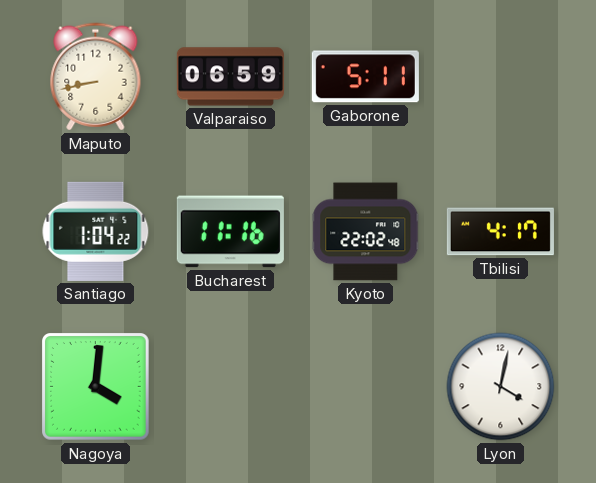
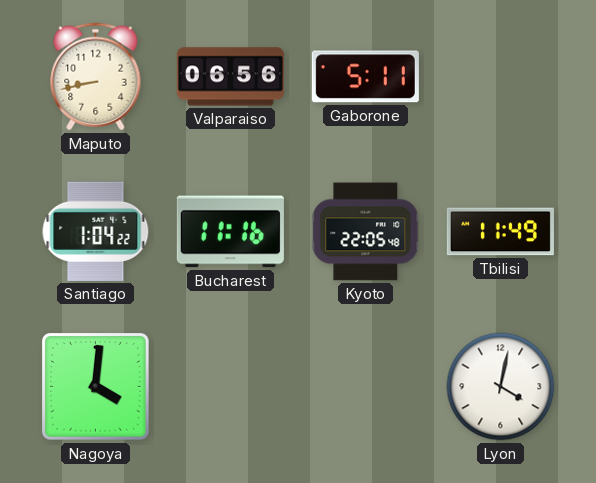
Valparaiso: 06:59 -> 06:56
Kyoto: 22:02 -> 22:05
Tbilisi: 4:17 -> 11:49
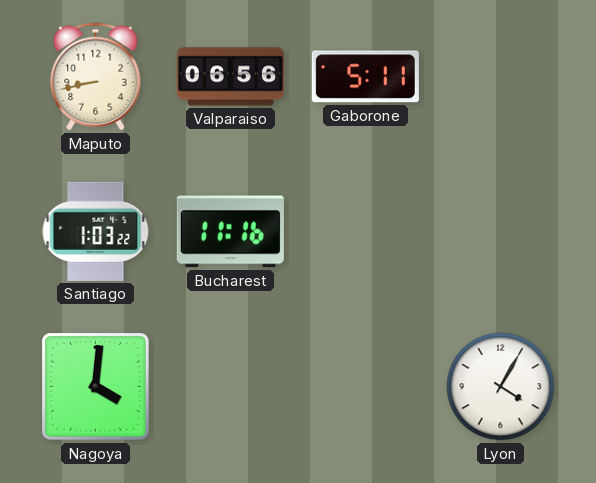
Santiago: 1:04 -> 1:03
Kyoto: 22:05 -> none
Tbilisi: 11:49 -> none
Lyon: 4:02 -> 4:05
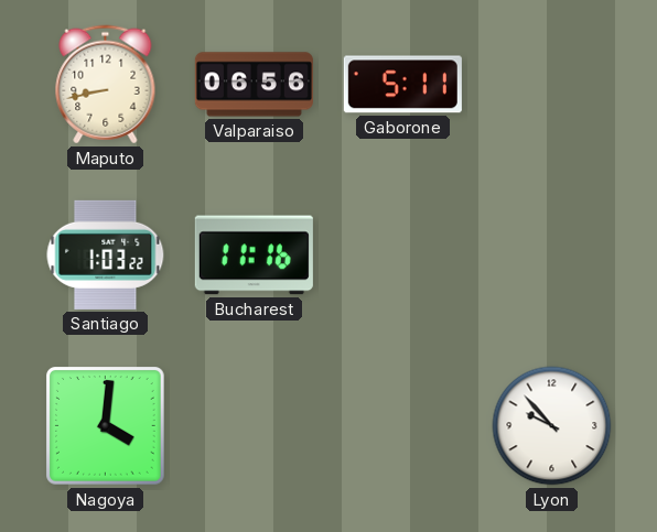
Lyon: 4:05 -> 9:53
